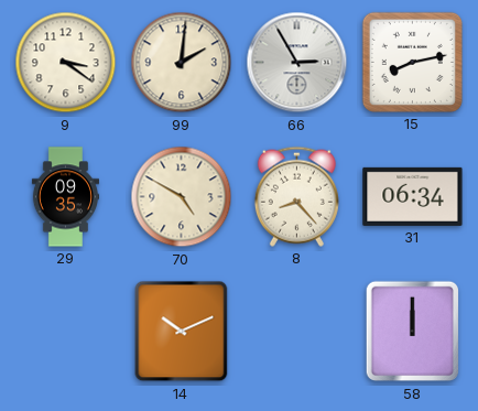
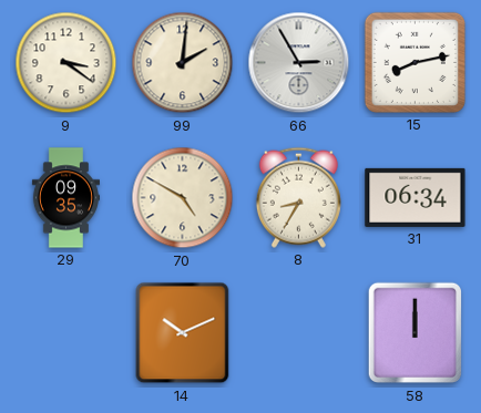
8: 8:23 -> 8:35
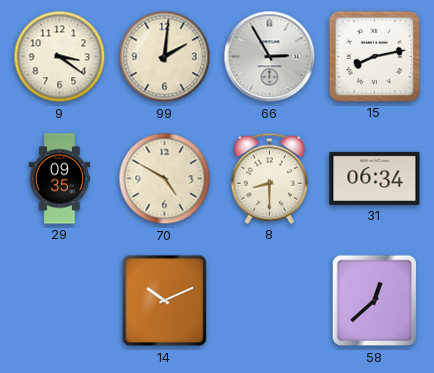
8: 8:35 -> 8:30
58: 12:00 -> 12:38
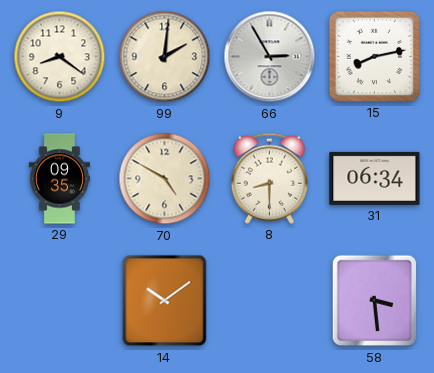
9: 3:21 -> 8:21
14: 10:11 -> 10:09
58: 12:38 -> 3:29
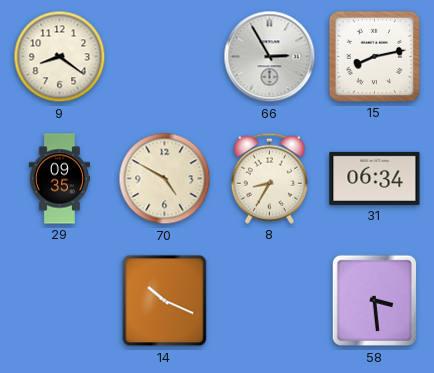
99: 2:01 -> none
8: 8:30 -> 8:35
14: 10:09 -> 10:19
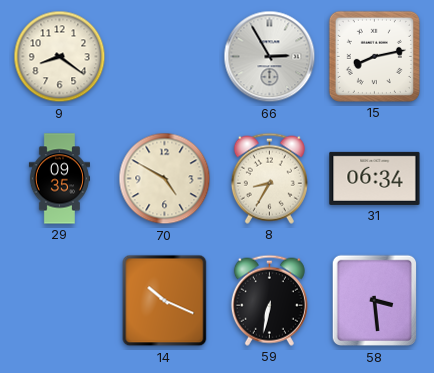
59: none -> 6:32
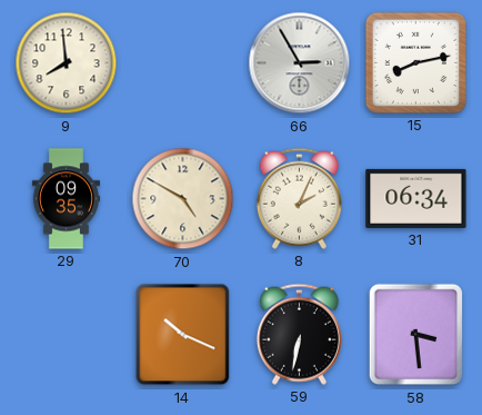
9: 8:21 -> 7:59
8: 8:35 -> 2:04
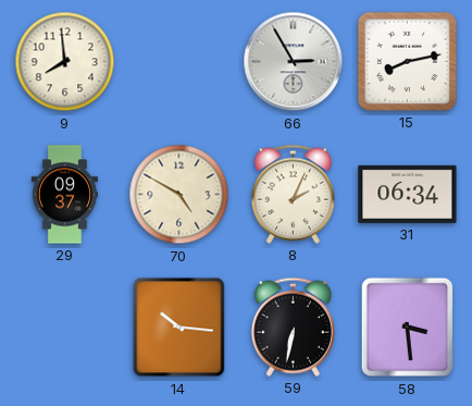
29: 09:35 -> 09:37
14: 10:19 -> 10:16
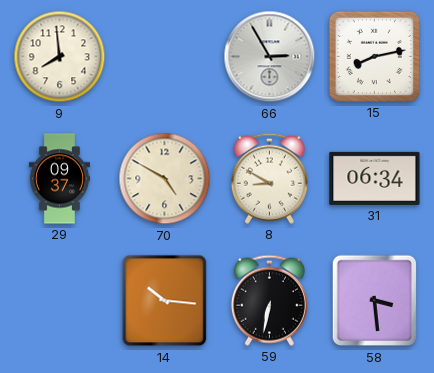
8: 2:04 -> 8:50
